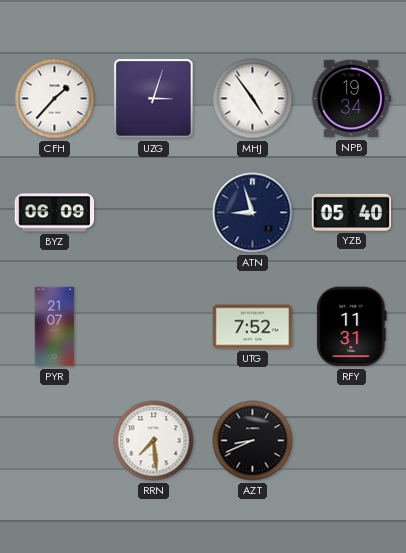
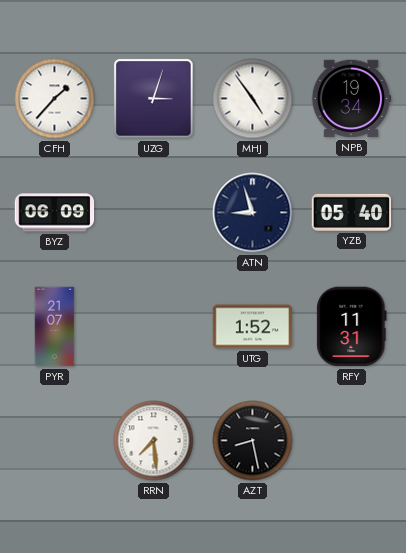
UTG: 7:52 -> 1:52
AZT: 8:41 -> 8:28
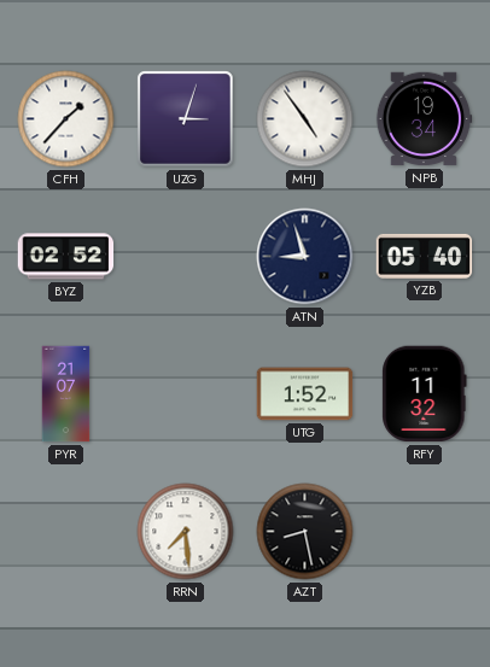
BYZ: 06:09 -> 02:52
RFY: 11:31 -> 11:32
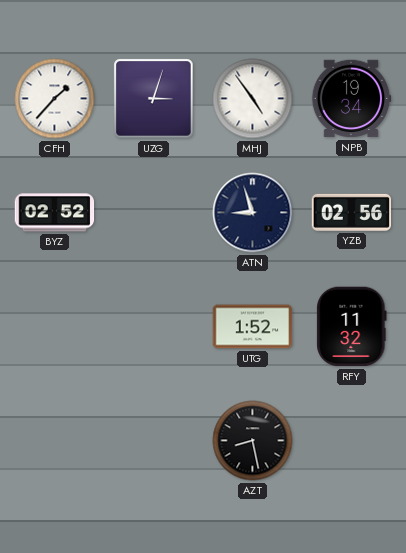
YZB: 05:40 -> 02:56
PYR: 21:07 -> none
RRN: 7:29 -> none
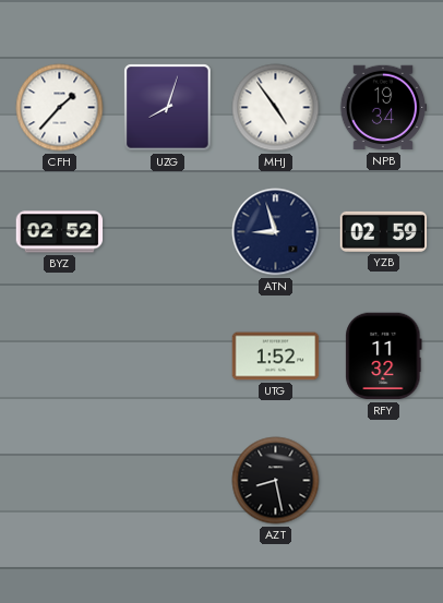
UZG: 3:03 -> 8:03
YZB: 02:56 -> 02:59
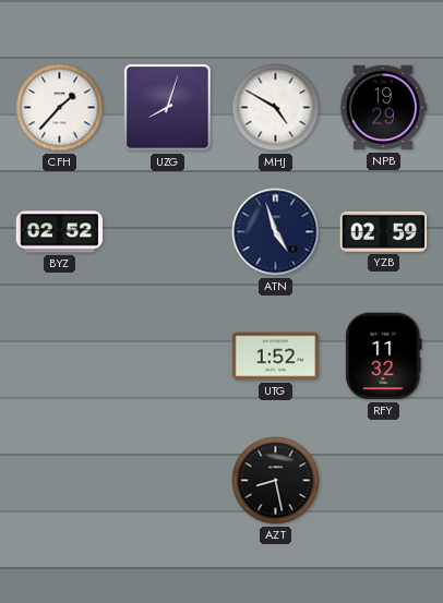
MHJ: 4:54 -> 4:50
NPB: 19:34 -> 19:29
ATN: 8:57 -> 4:57
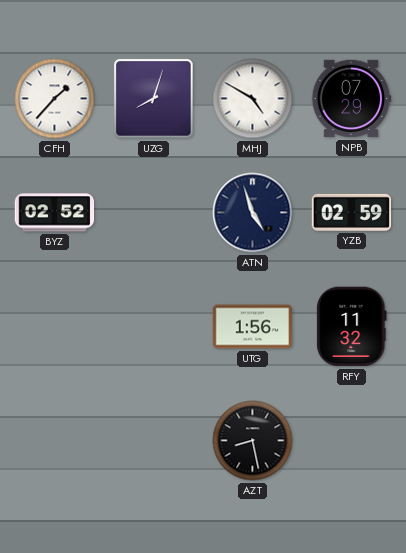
NPB: 19:29 -> 07:29
UTG: 1:52 -> 1:56
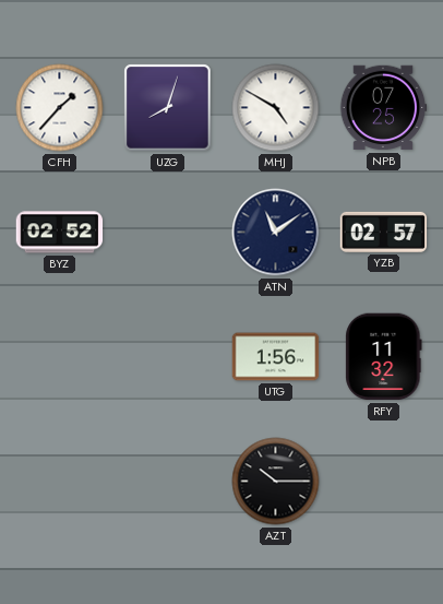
NPB: 07:29 -> 07:25
ATN: 4:57 -> 11:09
YZB: 02:59 -> 02:57
AZT: 8:28 -> 10:15
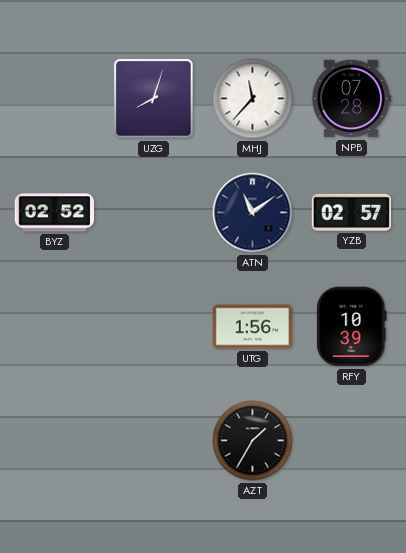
CFH: 1:37 -> none
MHJ: 4:50 -> 11:37
NPB: 07:25 -> 07:28
RFY: 11:32 -> 10:39
AZT: 10:15 -> 1:35
